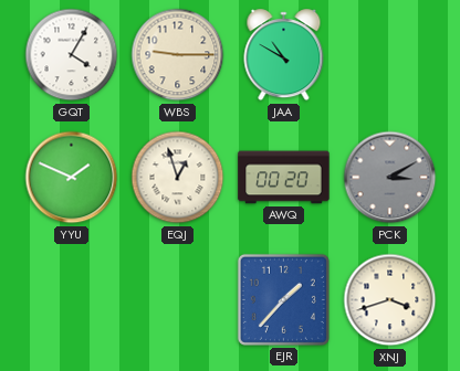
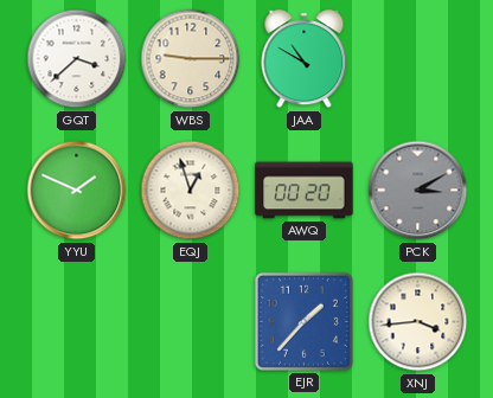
GQT: 4:05 -> 3:38
XNJ: 3:42 -> 3:44
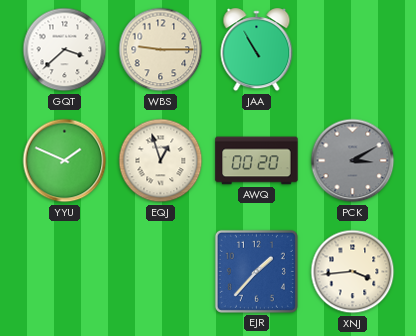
JAA: 10:50 -> 10:55
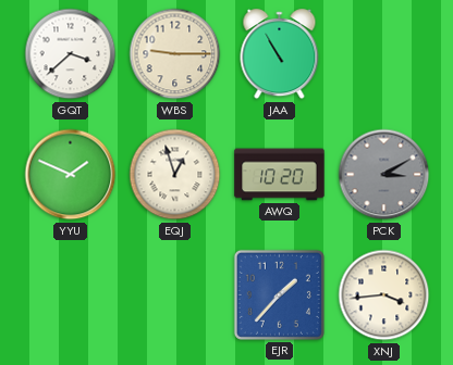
AWQ: 00:20 -> 10:20
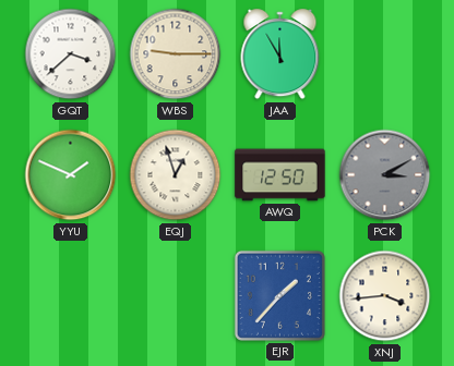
JAA: 10:55 -> 11:55
AWQ: 10:20 -> 12:50
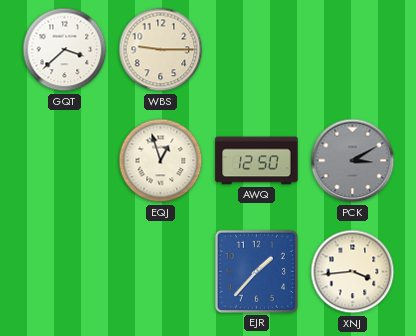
JAA: 11:55 -> none
YYU: 1:49 -> none
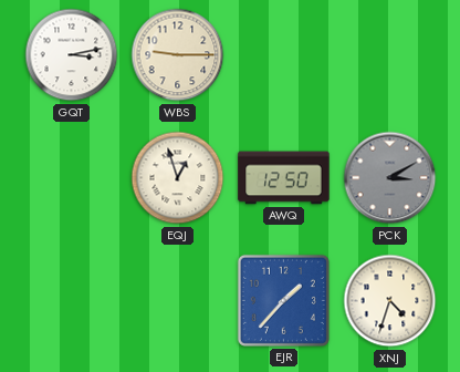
GQT: 3:38 -> 3:13
XNJ: 3:44 -> 4:33
